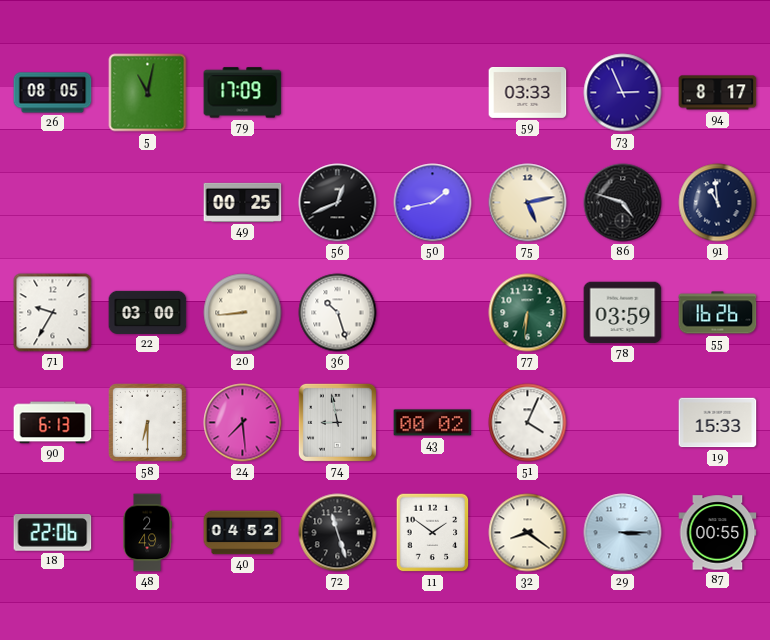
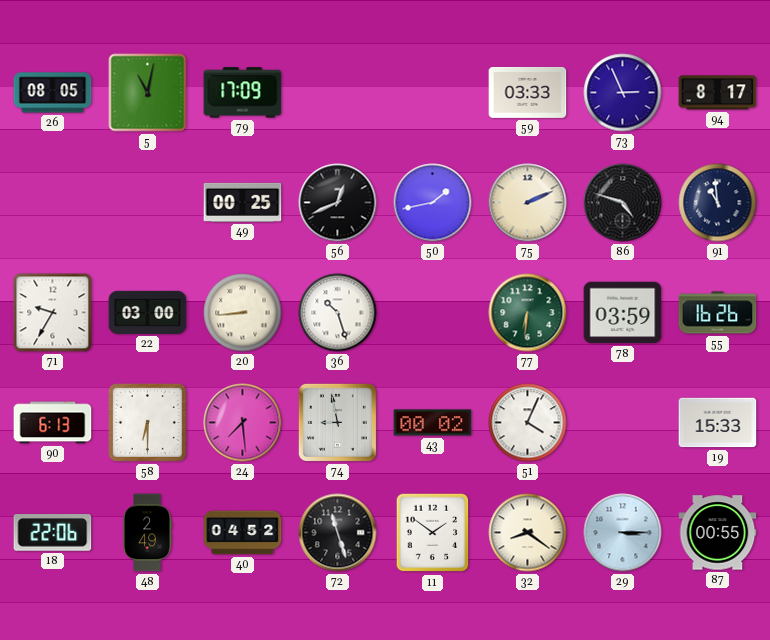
75: 5:13 -> 2:11
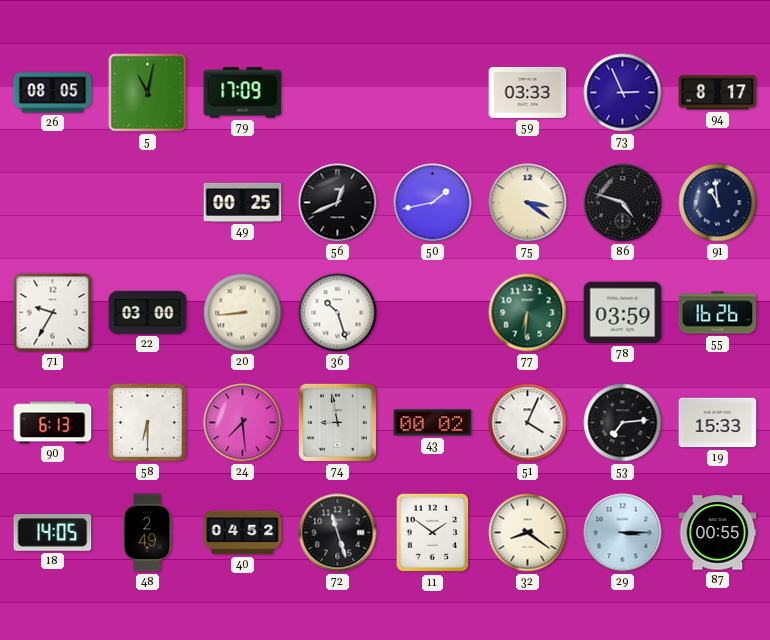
75: 2:11 -> 3:21
53: none -> 7:14
18: 22:06 -> 14:05
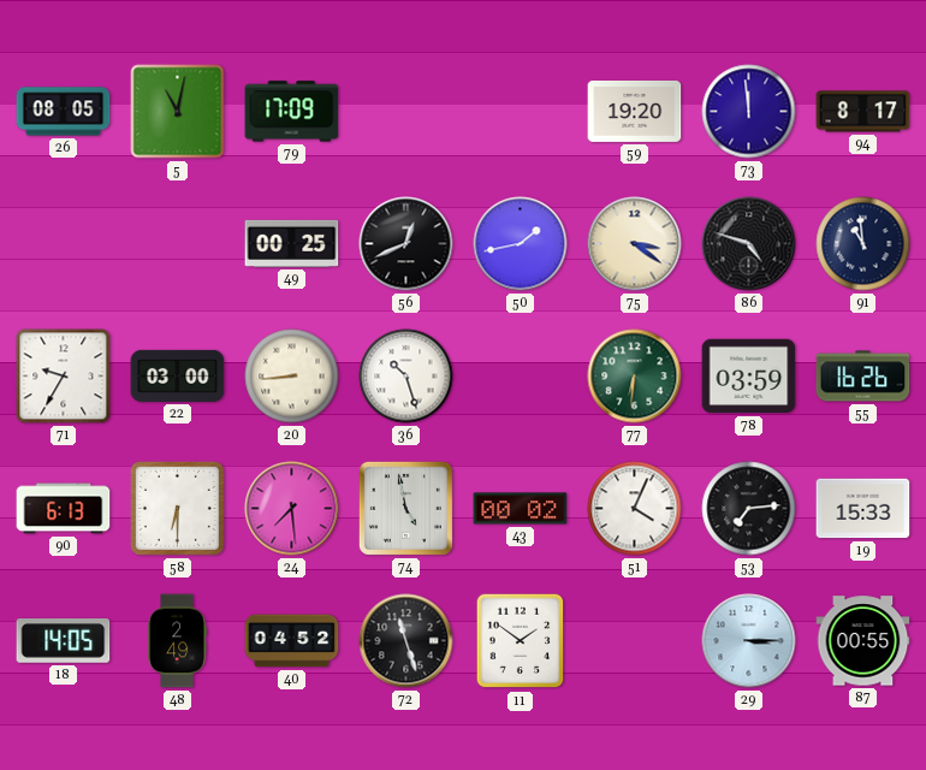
59: 03:33 -> 19:20
73: 2:56 -> 11:59
74: 8:58 -> 4:58
32: 8:21 -> none
